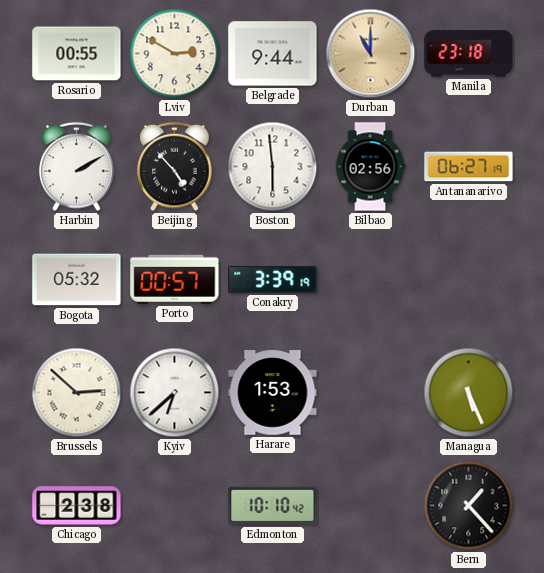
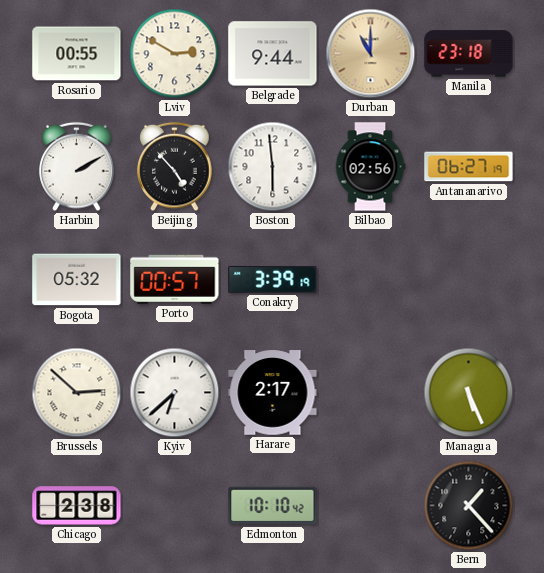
Harare: 1:53 -> 2:17
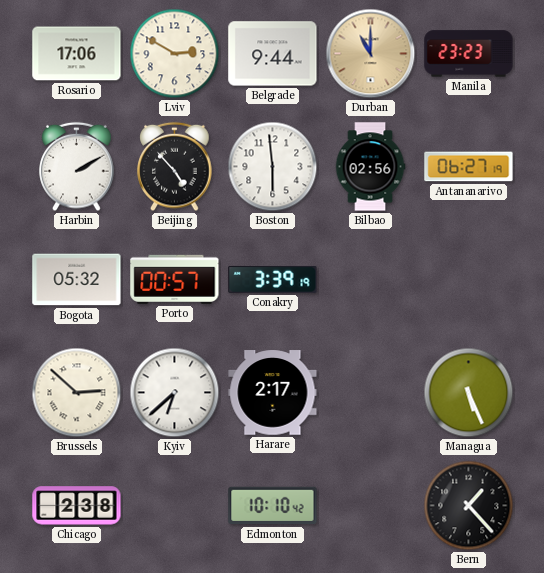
Rosario: 00:55 -> 17:06
Manila: 23:18 -> 23:23
